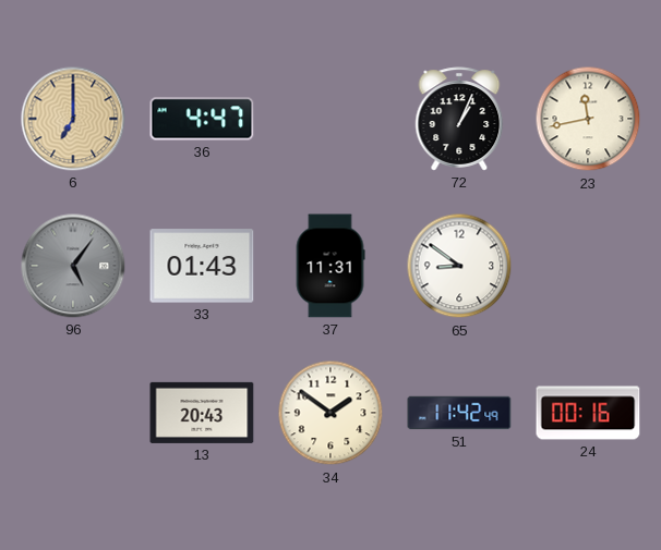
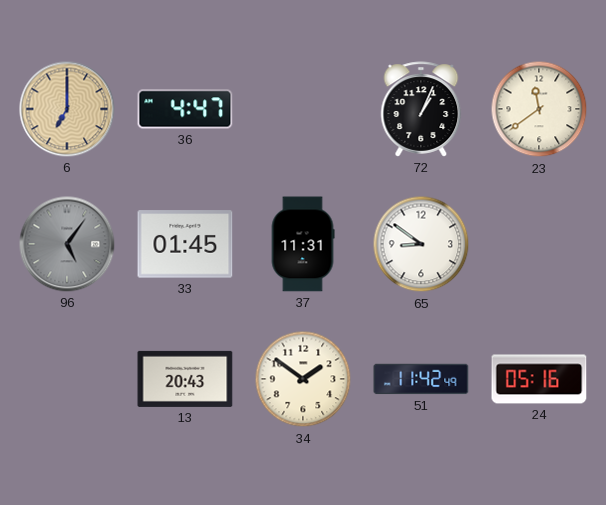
23: 11:43 -> 11:39
33: 01:43 -> 01:45
24: 00:16 -> 05:16
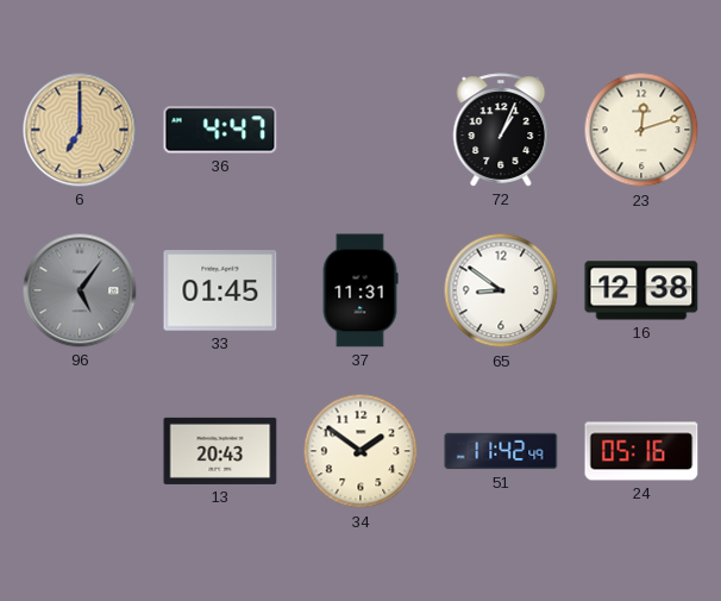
23: 11:39 -> 12:12
16: none -> 12:38
